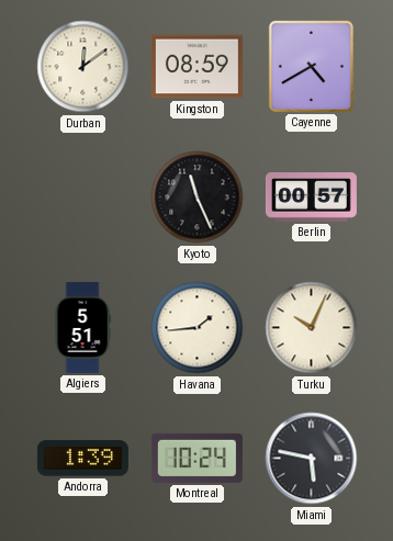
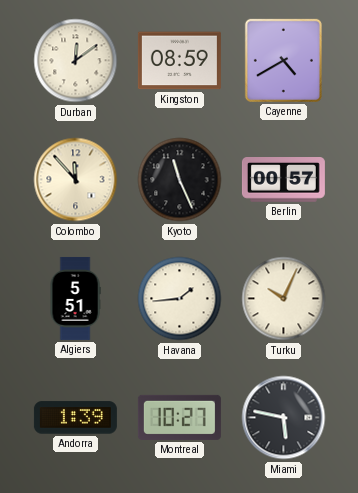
Colombo: none -> 11:53
Montreal: 10:24 -> 10:27
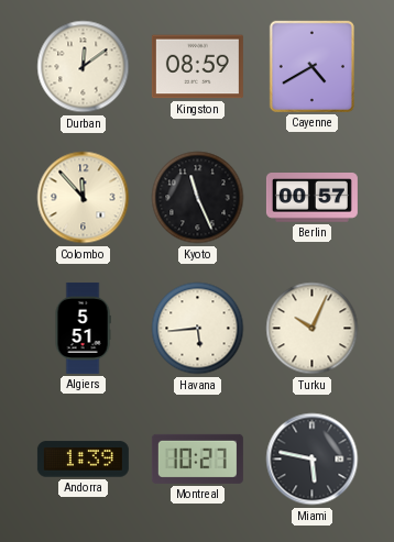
Havana: 1:44 -> 5:44
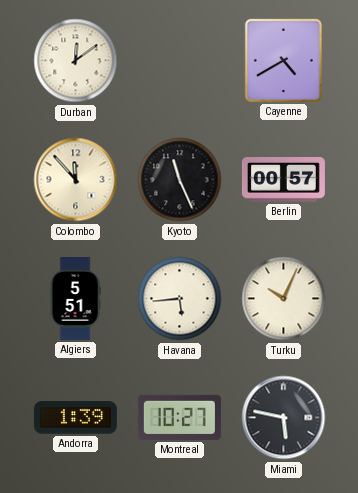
Kingston: 08:59 -> none
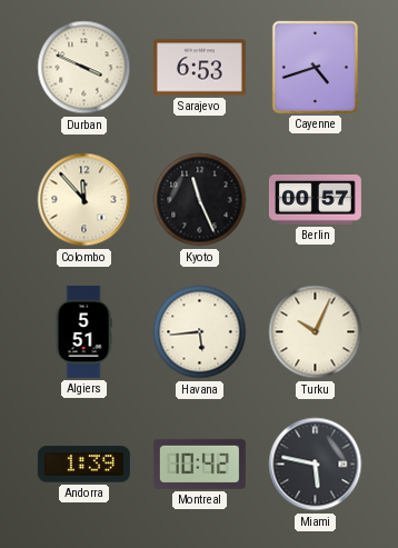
Durban: 12:09 -> 3:49
Sarajevo: none -> 6:53
Cayenne: 4:40 -> 4:42
Montreal: 10:27 -> 10:42
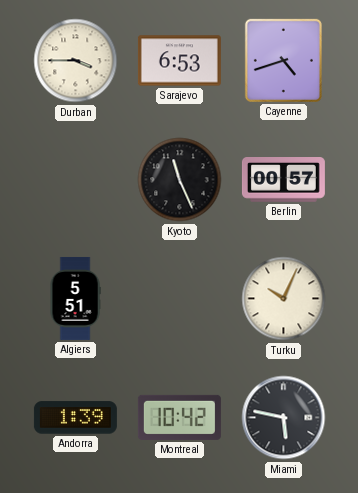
Durban: 3:49 -> 3:45
Colombo: 11:53 -> none
Havana: 5:44 -> none
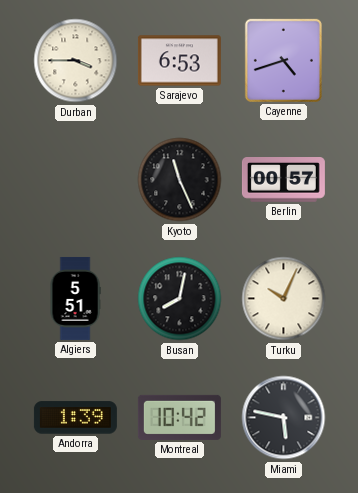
Busan: none -> 8:02
